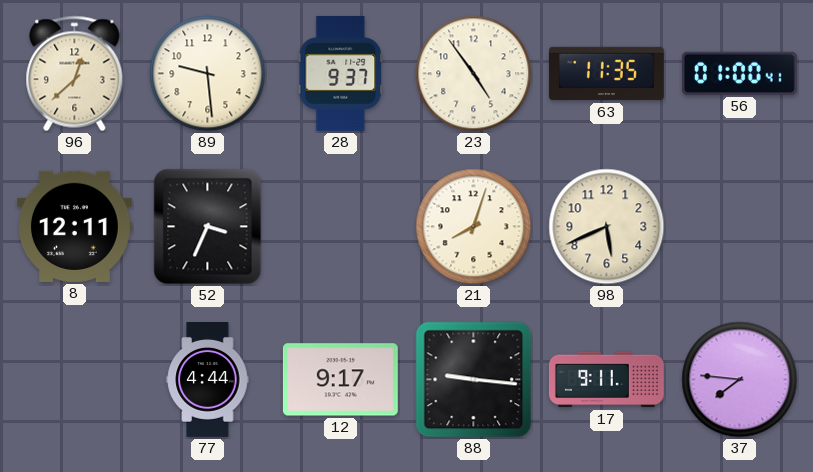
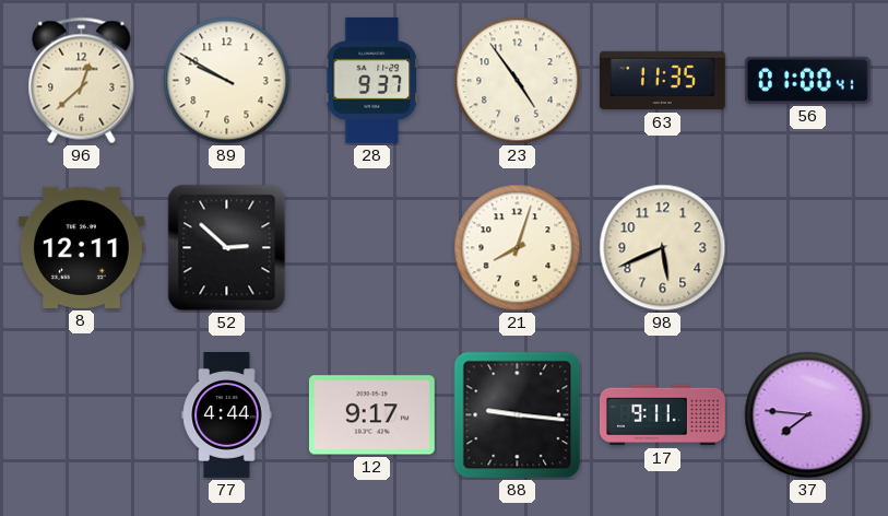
89: 9:29 -> 9:50
52: 3:34 -> 2:52
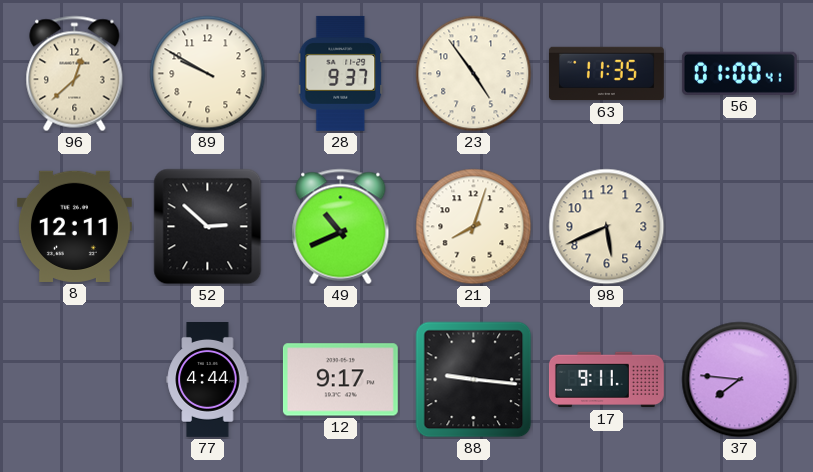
49: none -> 10:41
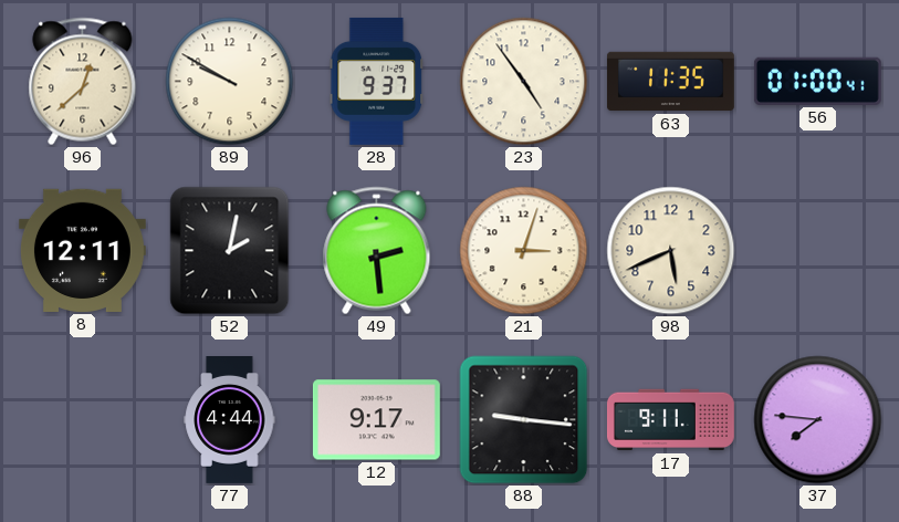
52: 2:52 -> 2:02
49: 10:41 -> 2:29
21: 8:03 -> 3:03
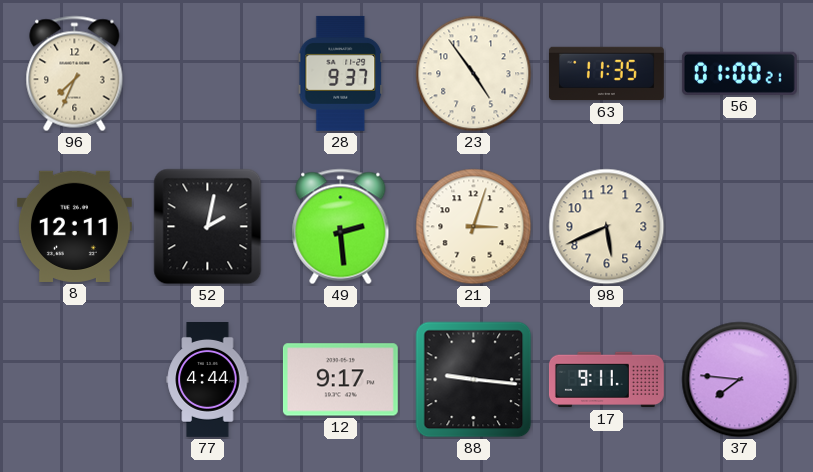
96: 12:38 -> 7:34
89: 9:50 -> none
56: 01:00:41 -> 01:00:21
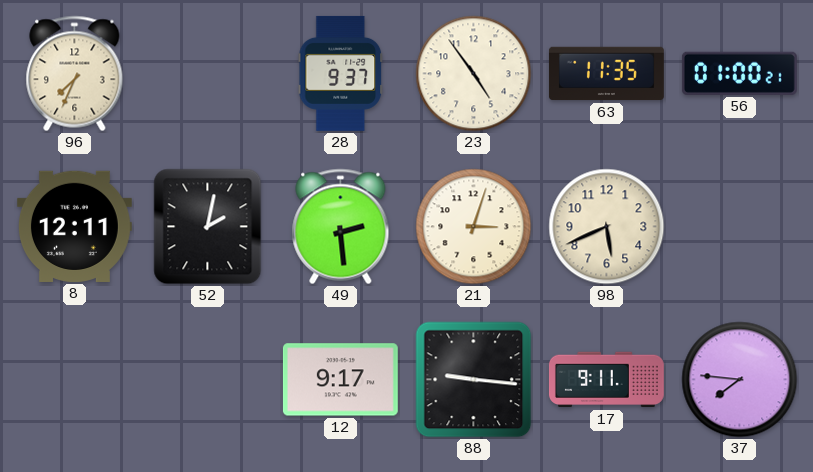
77: 4:44 -> none
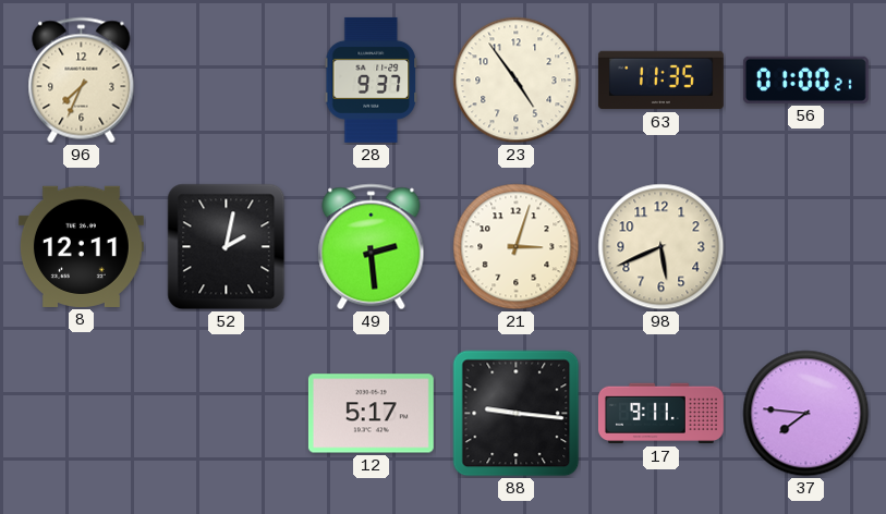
12: 9:17 -> 5:17
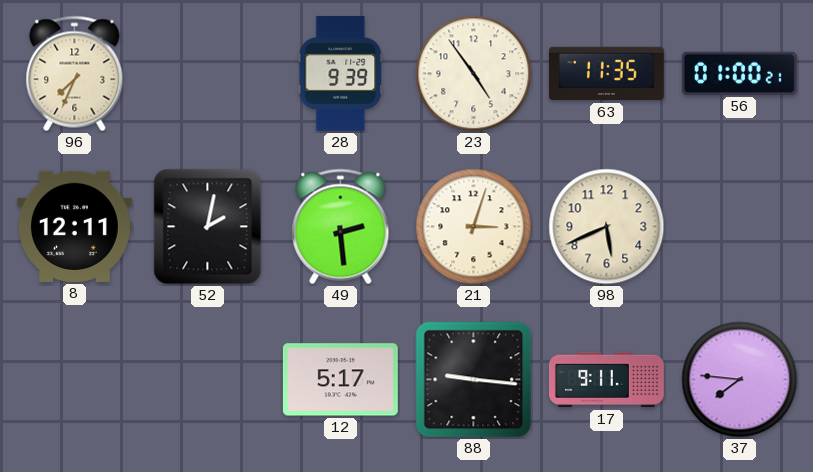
28: 9:37 -> 9:39
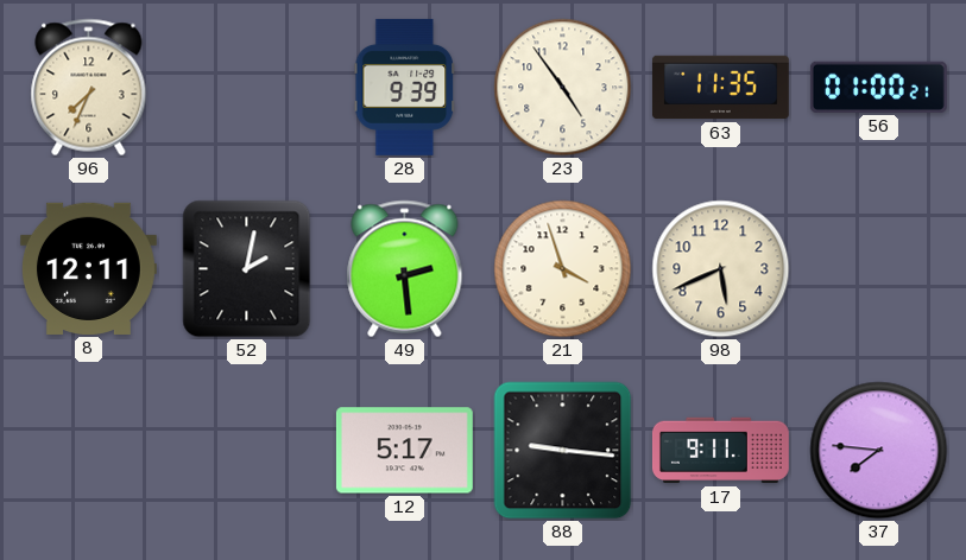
21: 3:03 -> 3:57
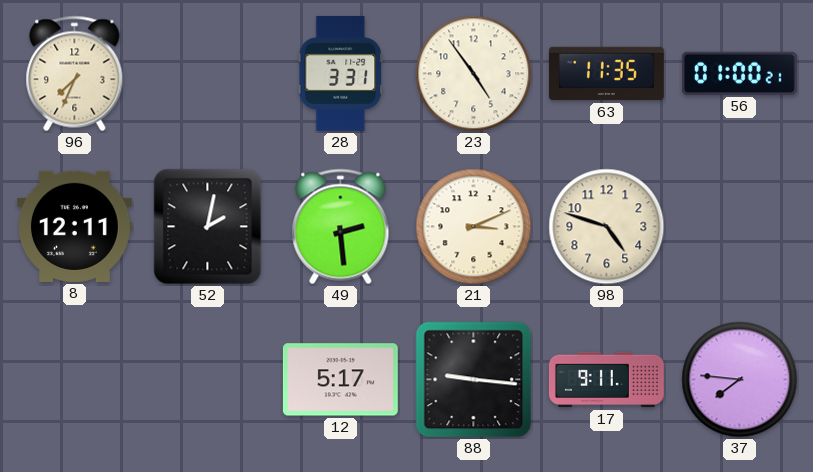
28: 9:39 -> 3:31
21: 3:57 -> 3:11
98: 5:41 -> 4:48
